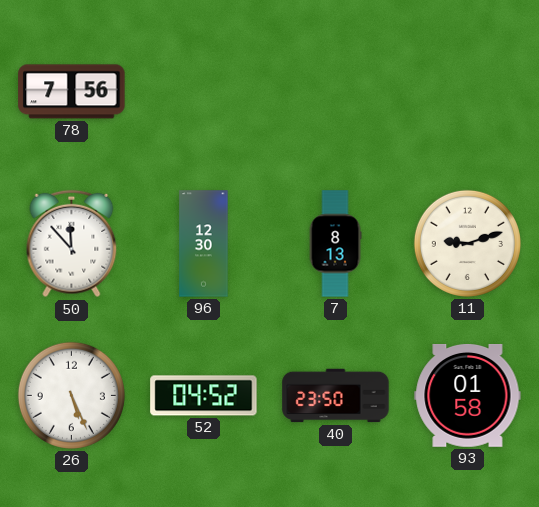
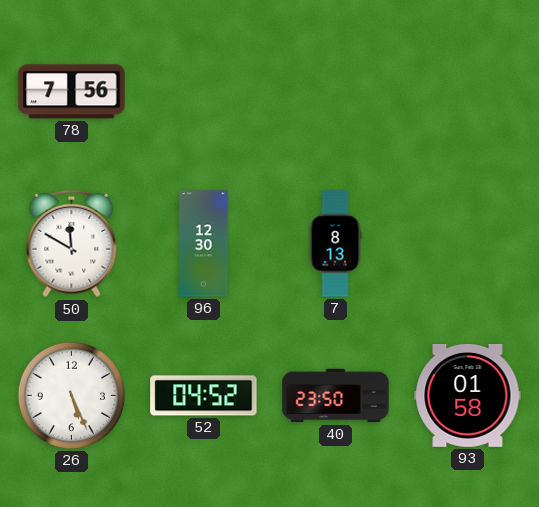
50: 11:53 -> 11:50
11: 9:12 -> none
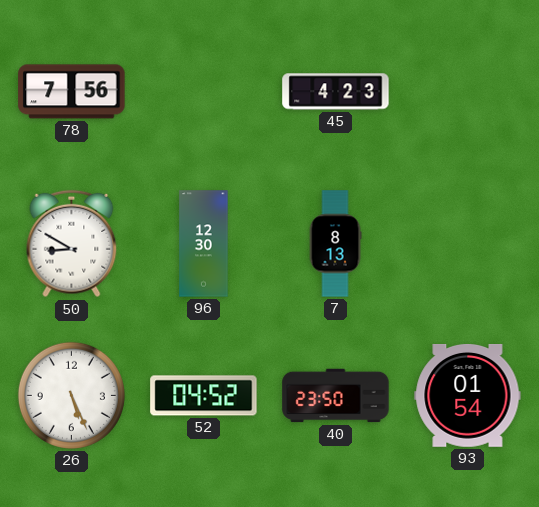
45: none -> 4:23
50: 11:50 -> 8:50
93: 01:58 -> 01:54
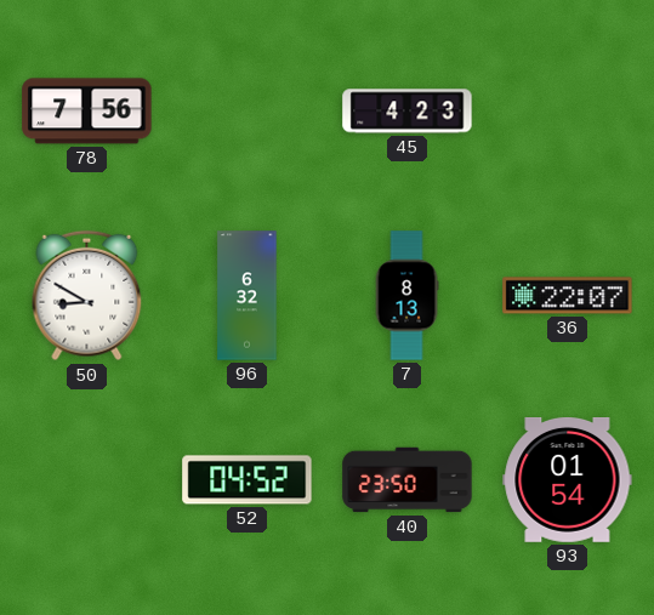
96: 12:30 -> 6:32
36: none -> 22:07
26: 5:26 -> none
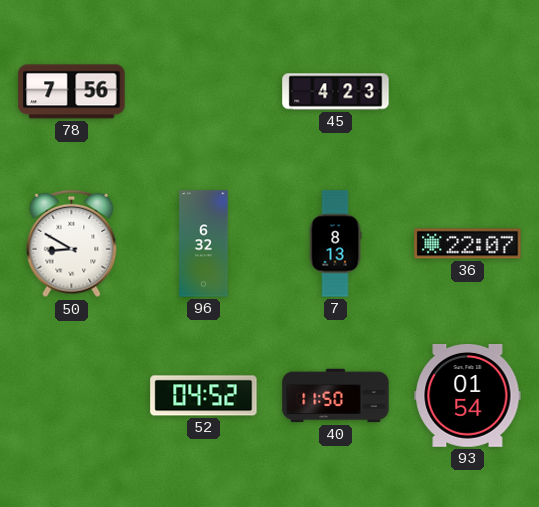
40: 23:50 -> 11:50
